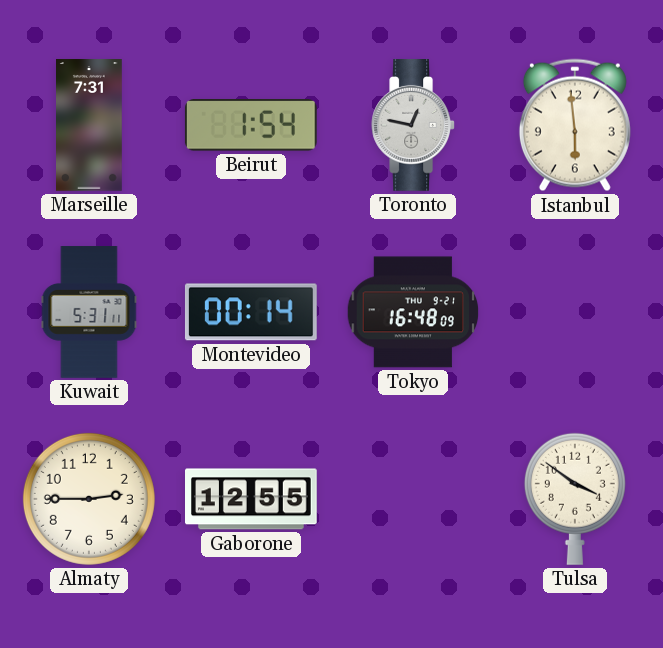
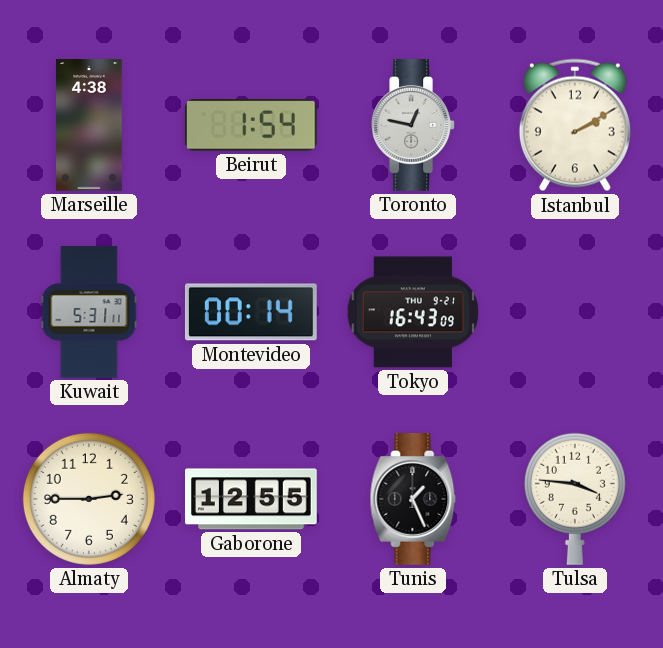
Marseille: 7:31 -> 4:38
Istanbul: 5:59 -> 2:10
Tokyo: 16:48 -> 16:43
Tunis: none -> 1:26
Tulsa: 3:51 -> 3:46
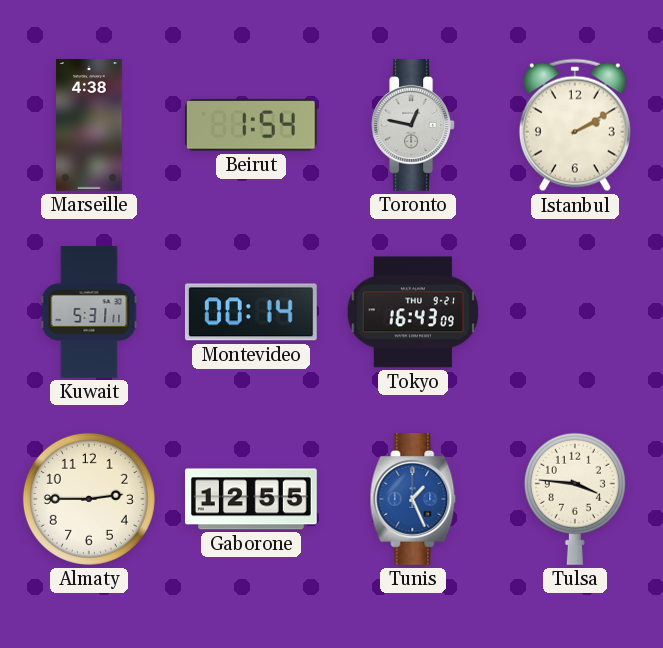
Tunis dial: black -> blue
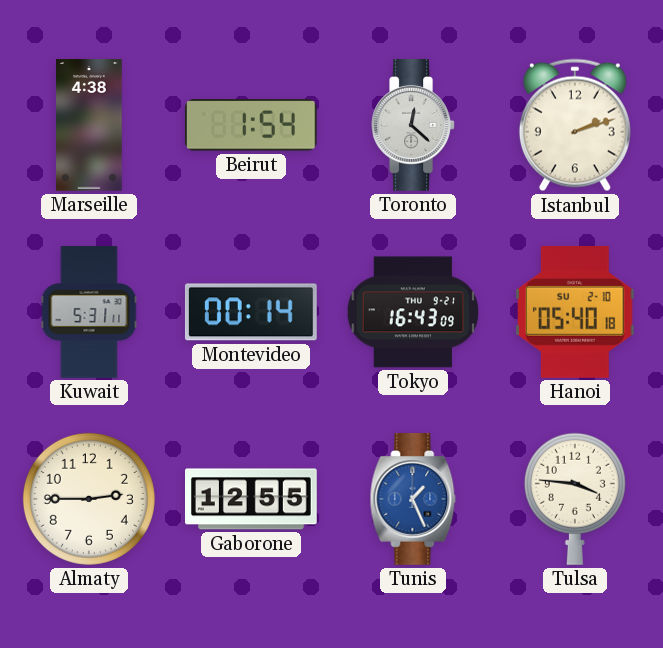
Toronto: 12:47 -> 12:22
Istanbul: 2:10 -> 2:12
Hanoi: none -> 05:40
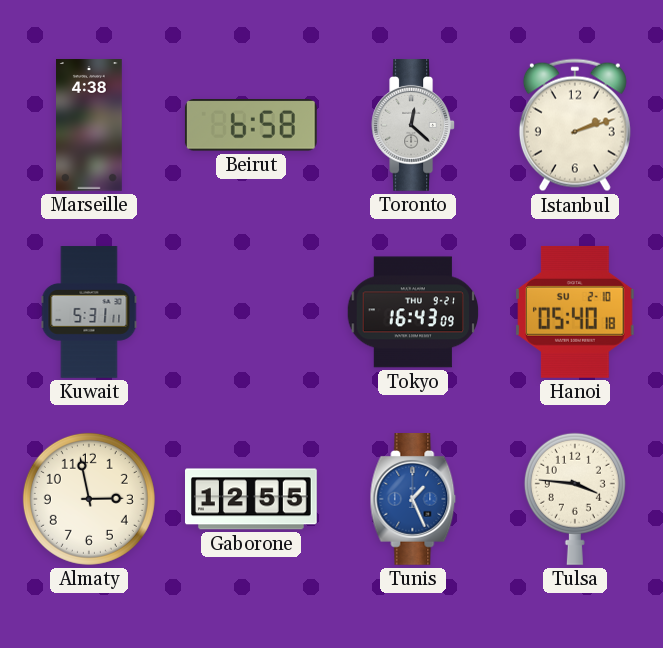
Beirut: 1:54 -> 6:58
Montevideo: 00:14 -> none
Almaty: 2:45 -> 2:58
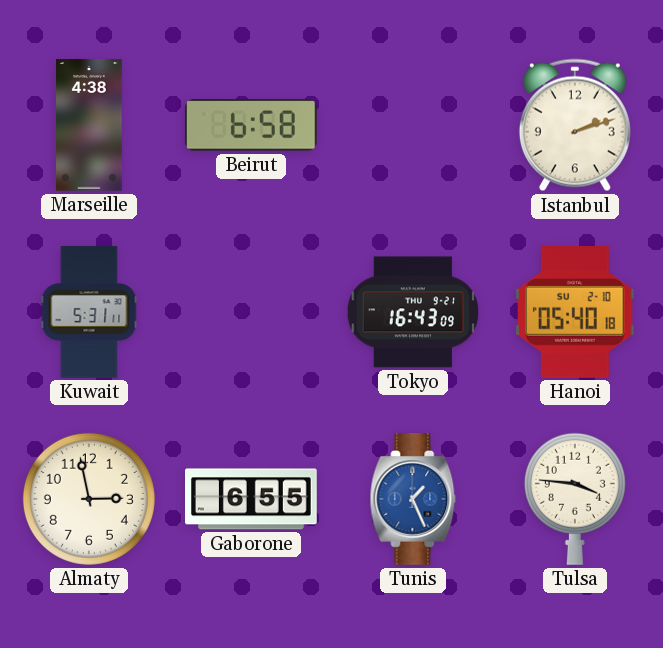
Toronto: 12:22 -> none
Gaborone: 12:55 -> 6:55
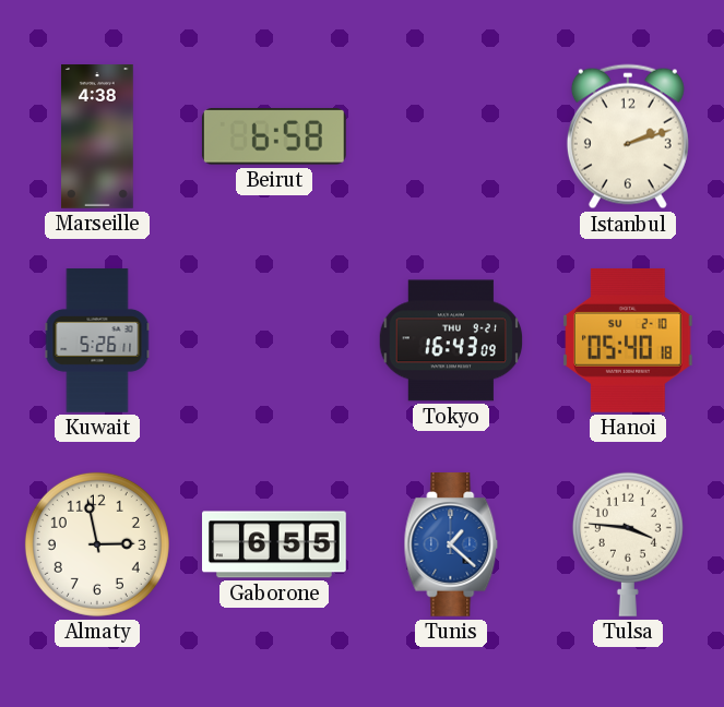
Kuwait: 5:31 -> 5:26
Tunis: 1:26 -> 1:22
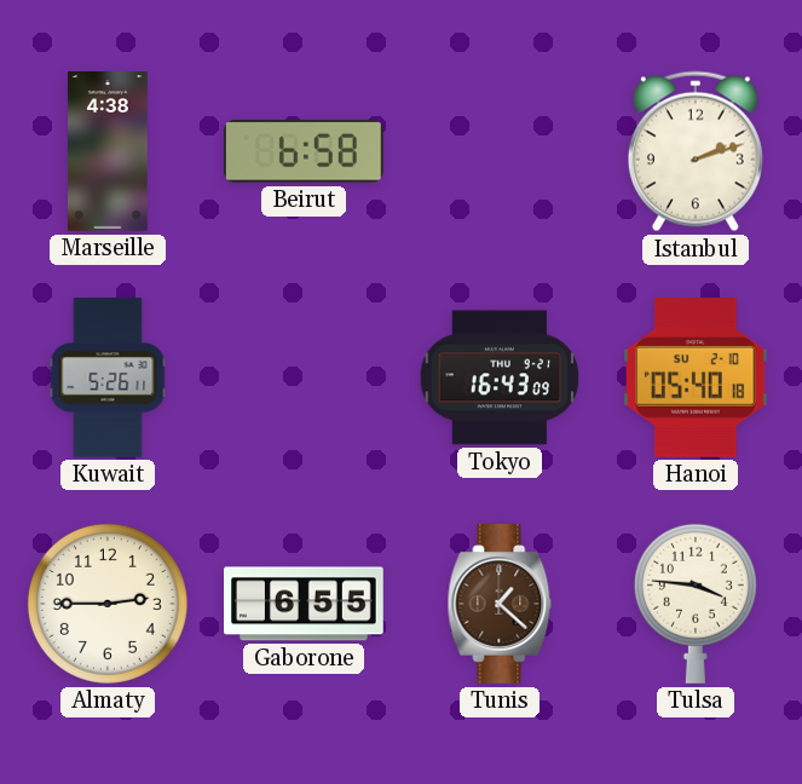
Almaty: 2:58 -> 2:45
Tunis dial: blue -> brown
